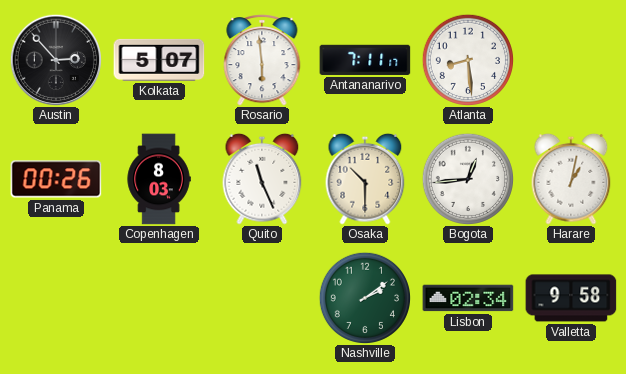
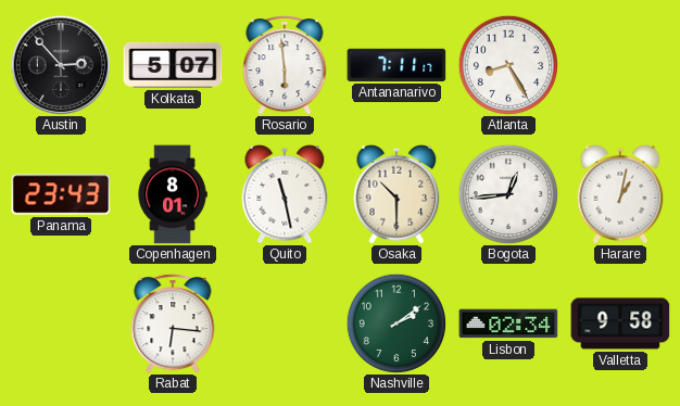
Atlanta: 8:29 -> 8:25
Panama: 00:26 -> 23:43
Copenhagen: 8:03 -> 8:01
Quito: 11:26 -> 11:28
Rabat: none -> 6:16
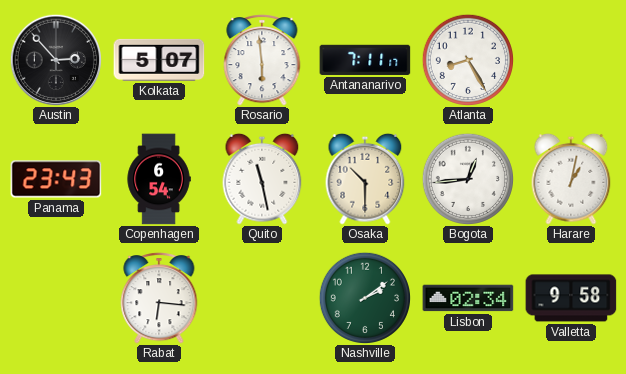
Copenhagen: 8:01 -> 6:54
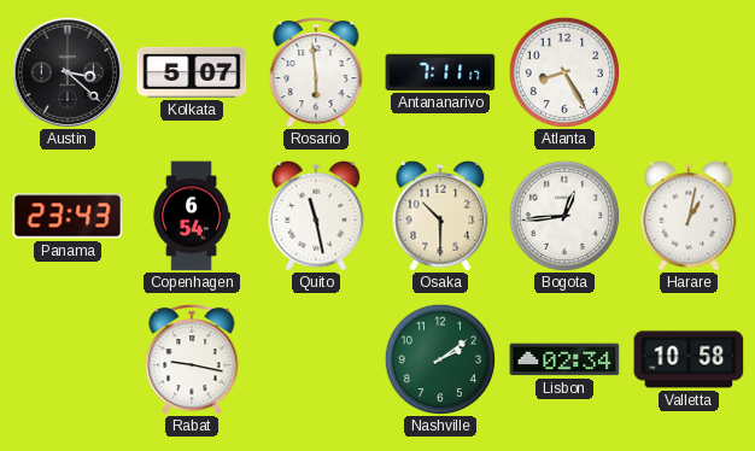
Austin: 2:53 -> 3:22
Rabat: 6:16 -> 9:17
Valletta: 9:58 -> 10:58
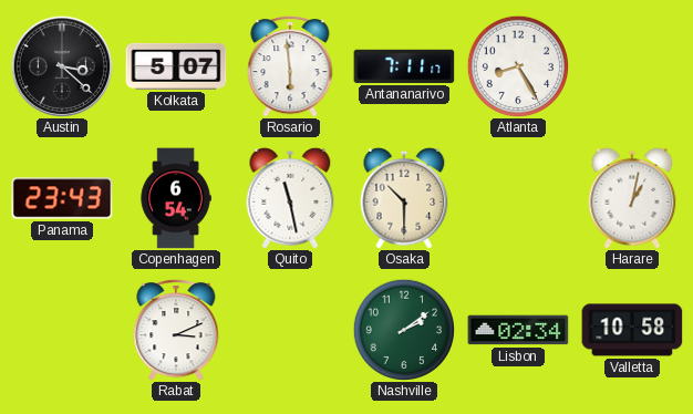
Bogota: 12:44 -> none
Rabat: 9:17 -> 3:11
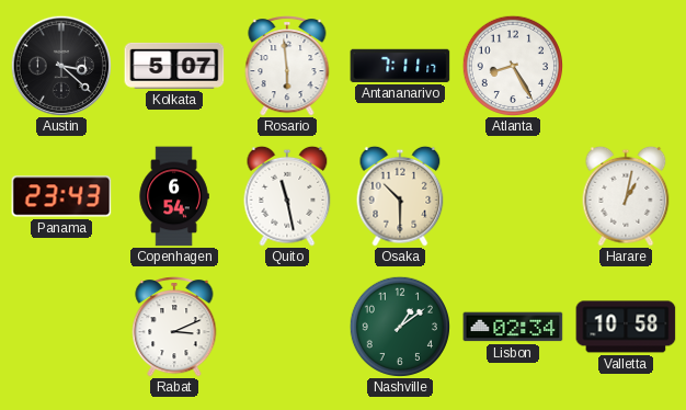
Nashville: 2:09 -> 1:09
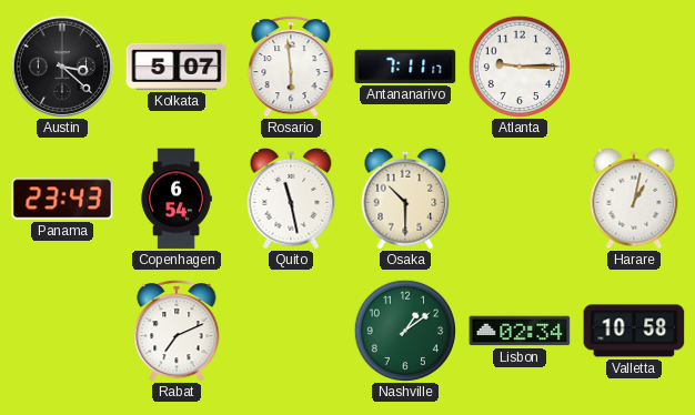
Atlanta: 8:25 -> 9:15
Rabat: 3:11 -> 7:11
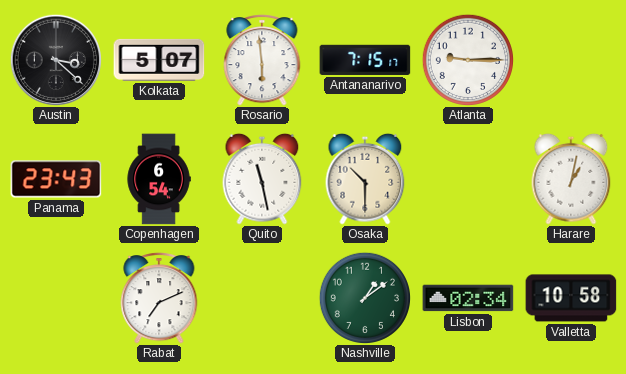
Antananarivo: 7:11 -> 7:15
